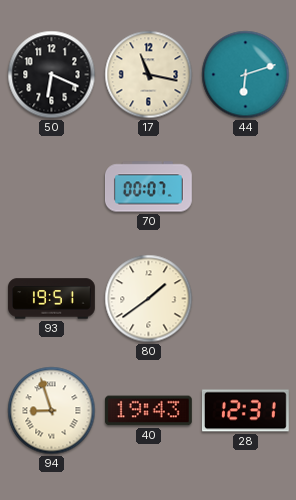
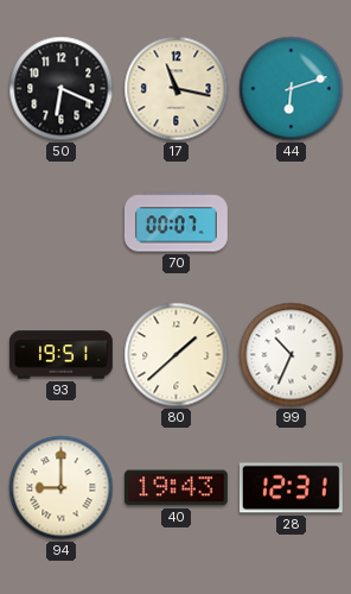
80: 1:39 -> 1:38
99: none -> 10:34
94: 8:57 -> 9:00
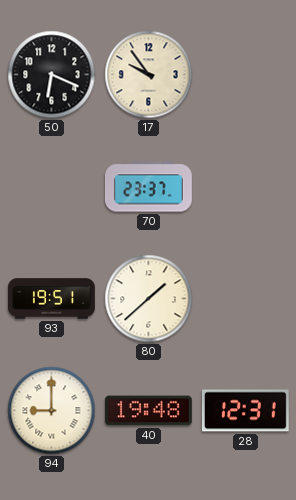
17: 11:17 -> 9:54
44: 6:12 -> none
70: 00:07 -> 23:37
99: 10:34 -> none
40: 19:43 -> 19:48
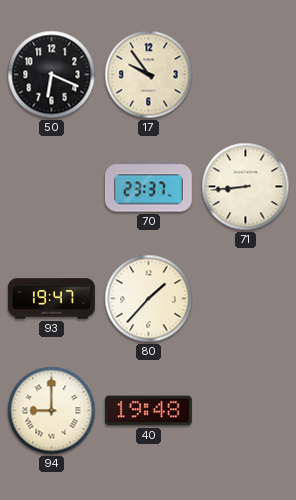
71: none -> 8:44
93: 19:51 -> 19:47
80: 1:38 -> 1:37
28: 12:31 -> none
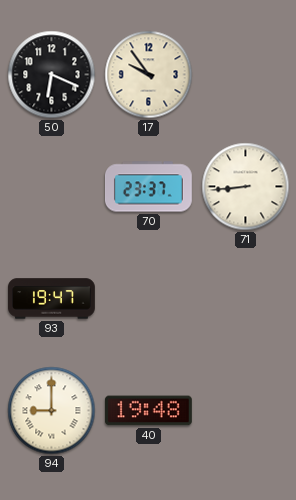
80: 1:37 -> none
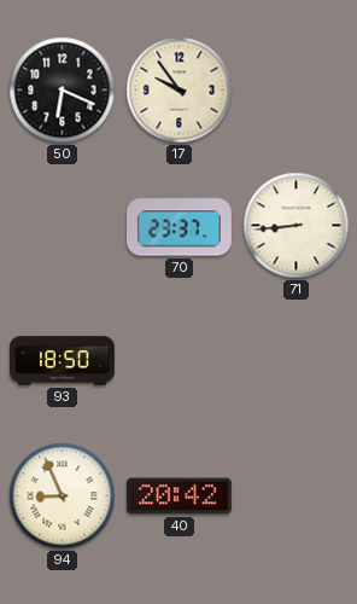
93: 19:47 -> 18:50
94: 9:00 -> 8:56
40: 19:48 -> 20:42
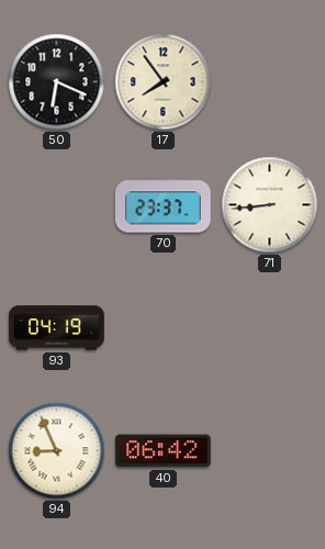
17: 9:54 -> 7:54
93: 18:50 -> 04:19
40: 20:42 -> 06:42
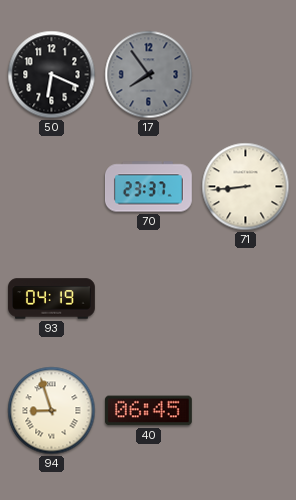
17 dial: cream -> grey
94: 8:56 -> 8:57
40: 06:42 -> 06:45
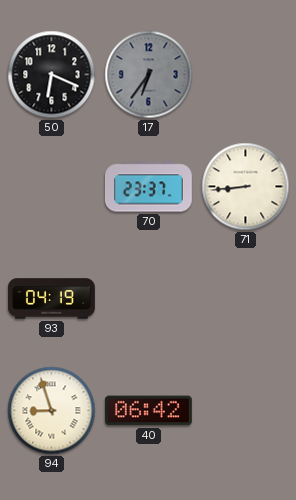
17: 7:54 -> 6:36
40: 06:45 -> 06:42
